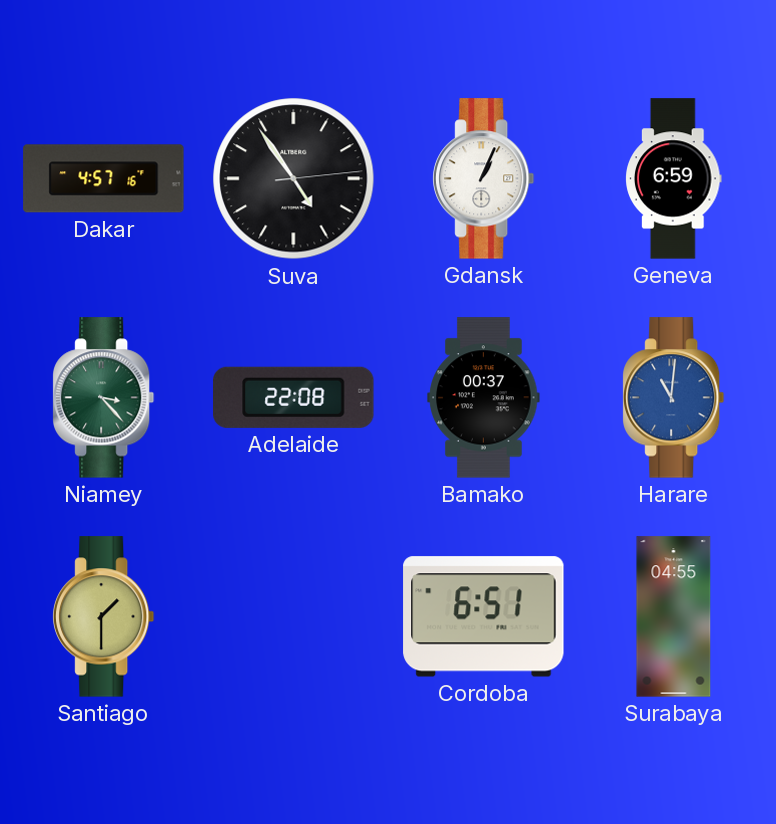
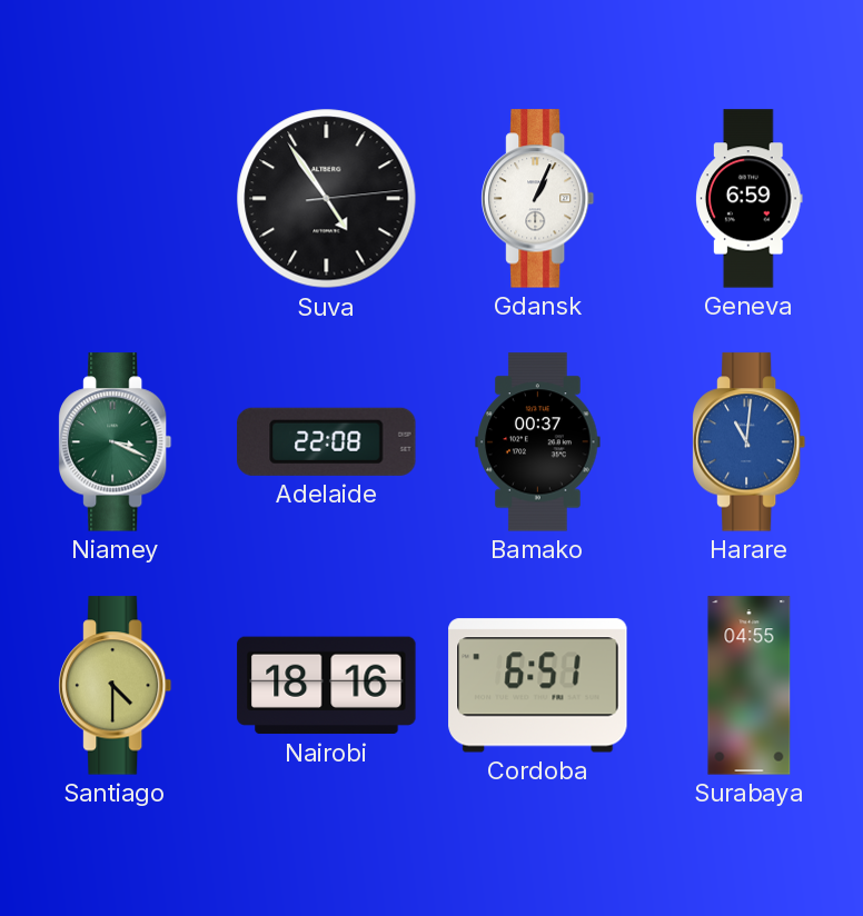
Dakar: 4:57 -> none
Niamey: 3:23 -> 3:19
Santiago: 1:30 -> 4:30
Nairobi: none -> 18:16
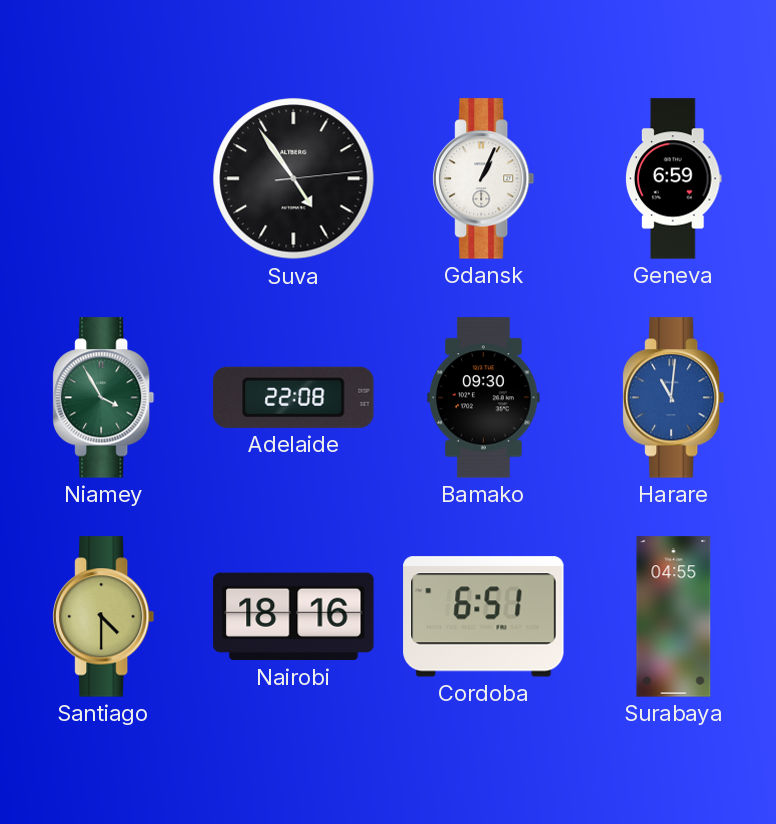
Niamey: 3:19 -> 3:55
Bamako: 00:37 -> 09:30
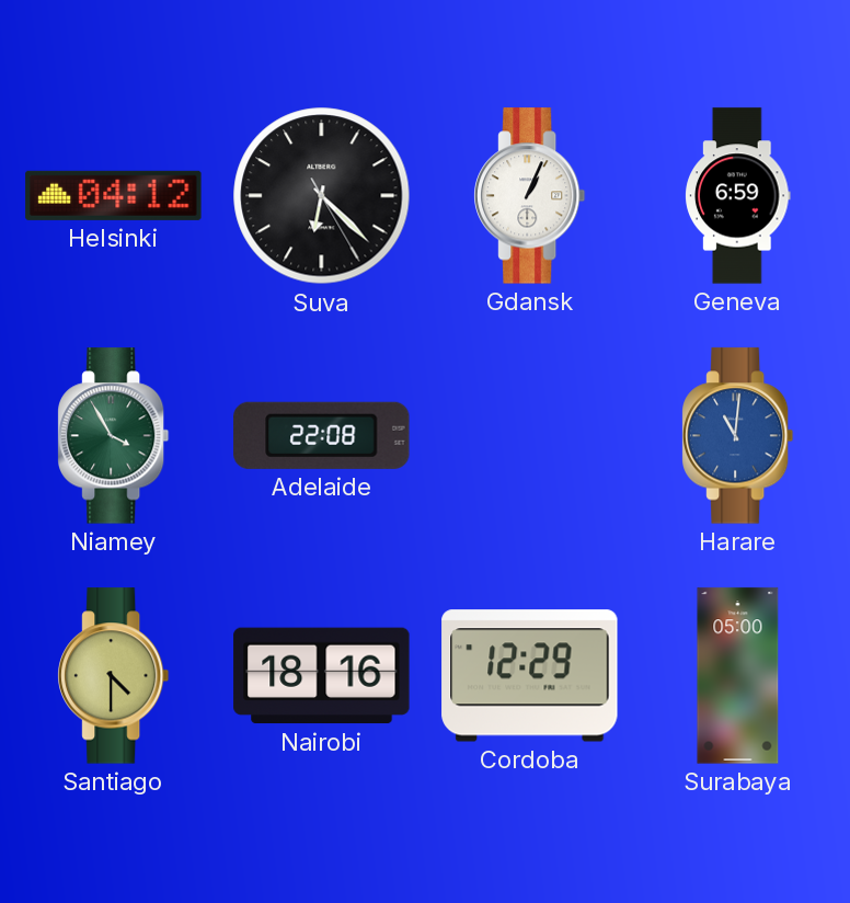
Helsinki: none -> 04:12
Suva: 4:54 -> 6:22
Bamako: 09:30 -> none
Cordoba: 6:51 -> 12:29
Surabaya: 04:55 -> 05:00
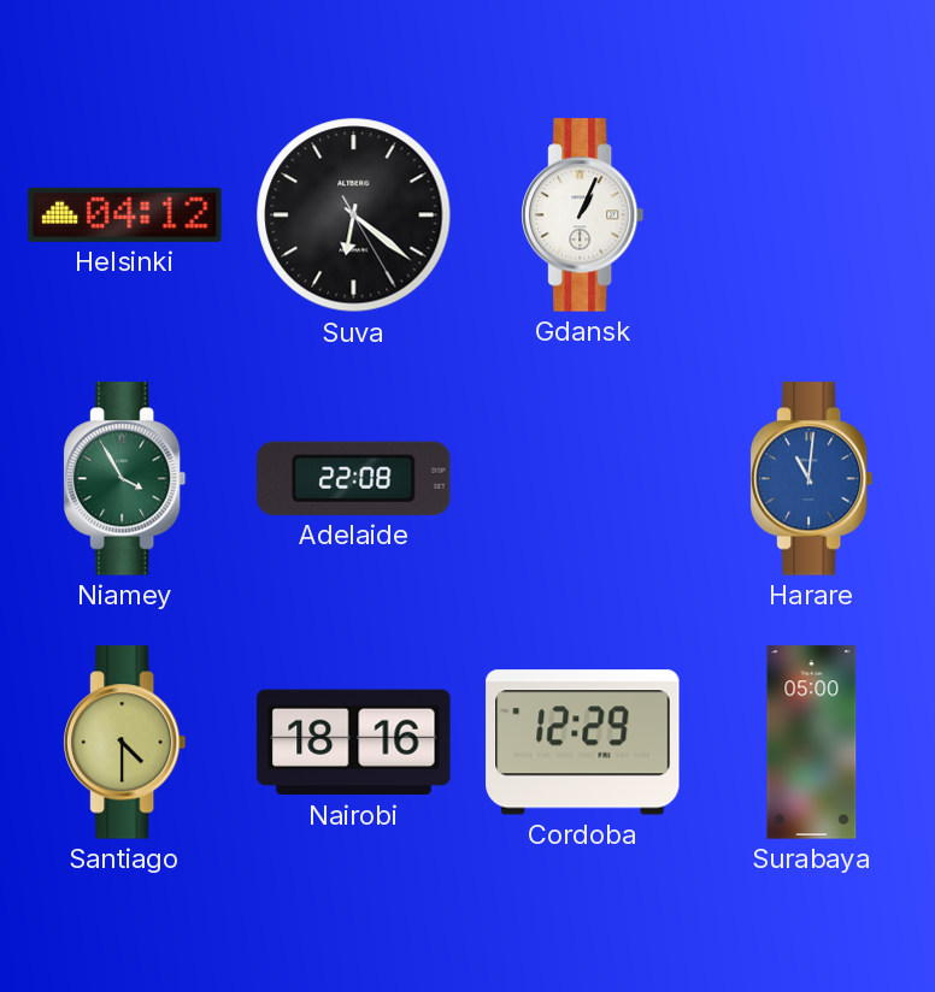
Suva: 6:22 -> 6:21
Geneva: 6:59 -> none
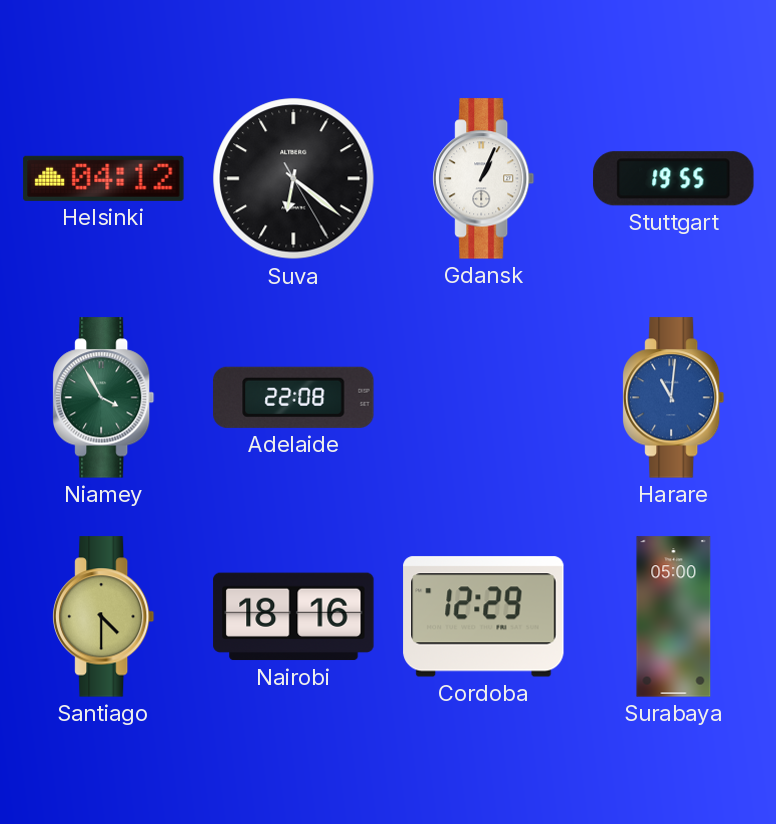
Stuttgart: none -> 19:55
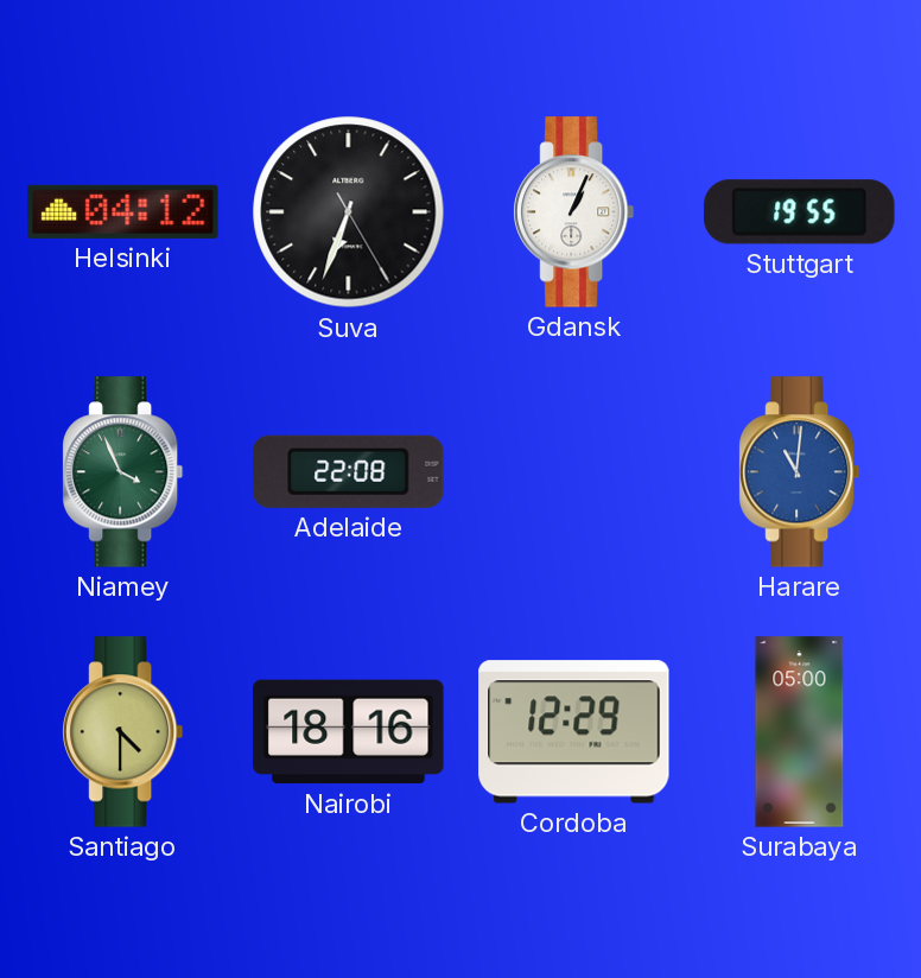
Suva: 6:21 -> 6:33
Niamey: 3:55 -> 3:56
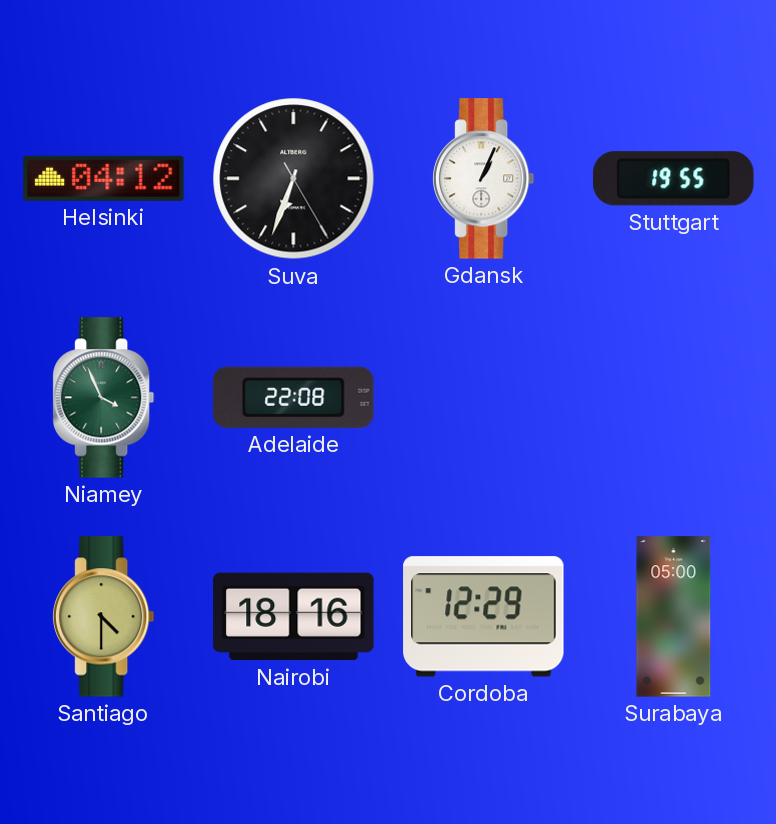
Harare: 11:01 -> none
